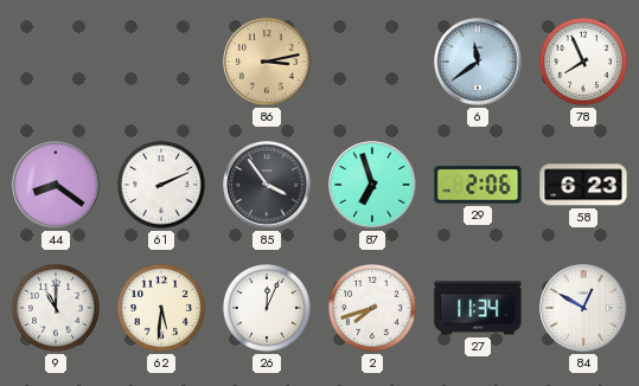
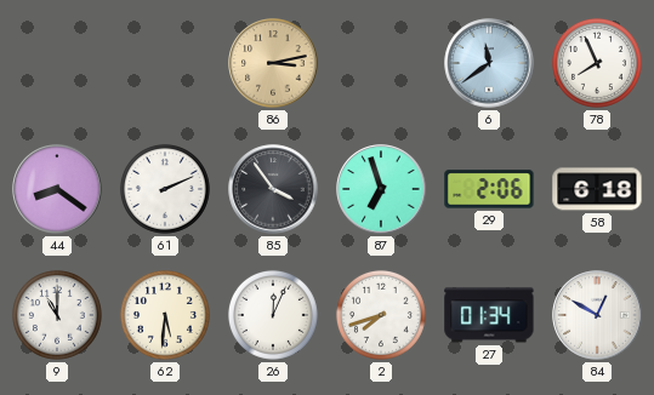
58: 6:23 -> 6:18
27: 11:34 -> 01:34
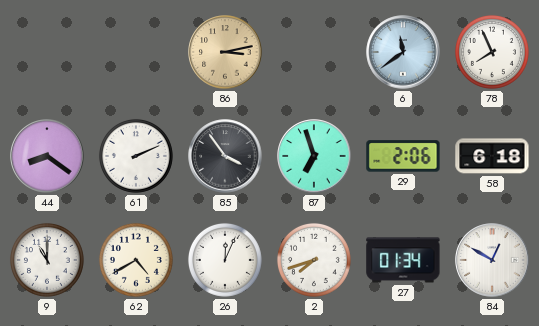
62: 5:31 -> 4:40
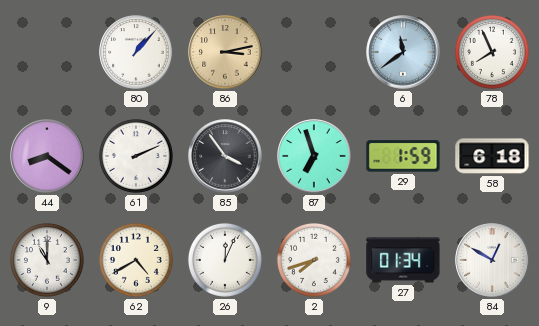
80: none -> 1:07
29: 2:06 -> 1:59
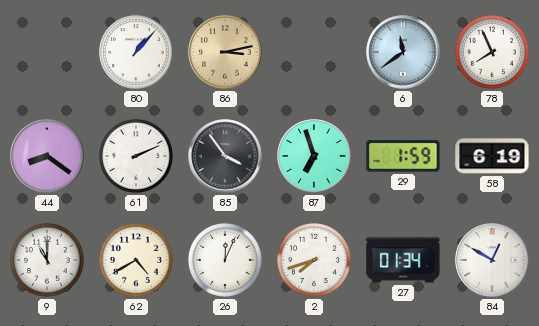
58: 6:18 -> 6:19
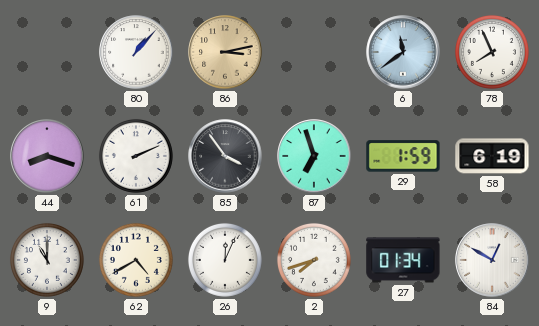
44: 8:21 -> 8:18
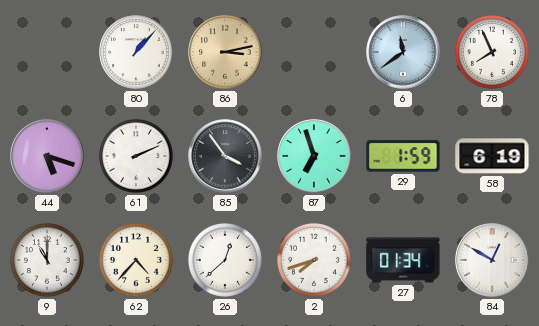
44: 8:18 -> 5:18
62: 4:40 -> 4:37
26: 12:04 -> 12:38
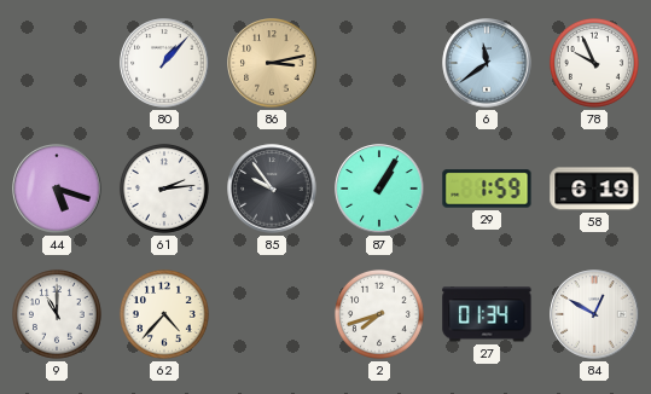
78: 7:56 -> 9:56
61: 2:11 -> 2:14
85: 3:54 -> 9:54
87: 6:57 -> 1:05
26: 12:38 -> none
